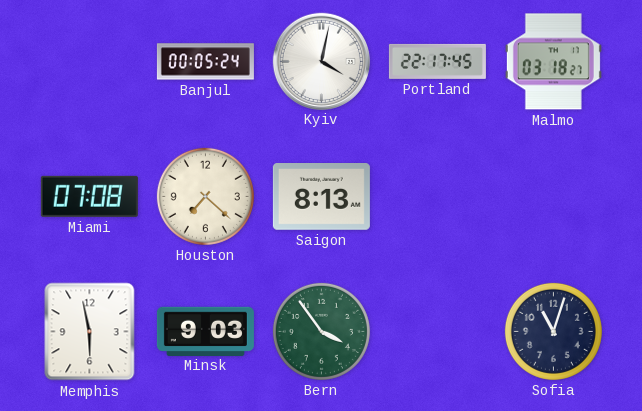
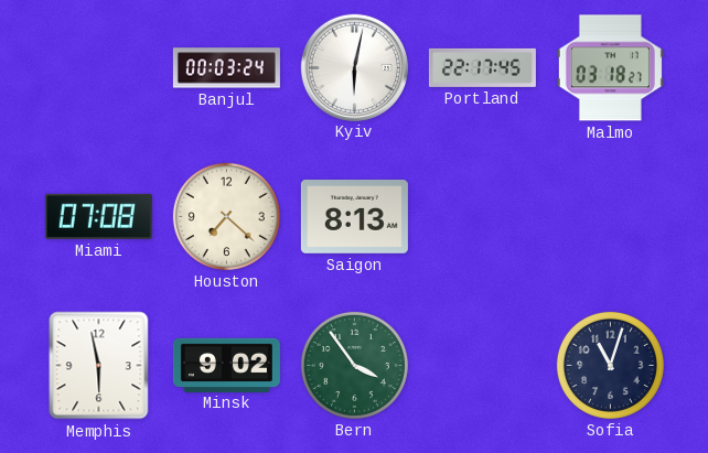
Banjul: 00:05 -> 00:03
Kyiv: 4:02 -> 6:02
Minsk: 9:03 -> 9:02
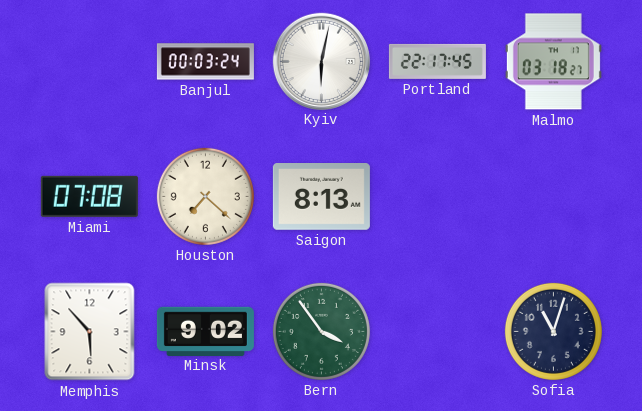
Memphis: 5:58 -> 5:53
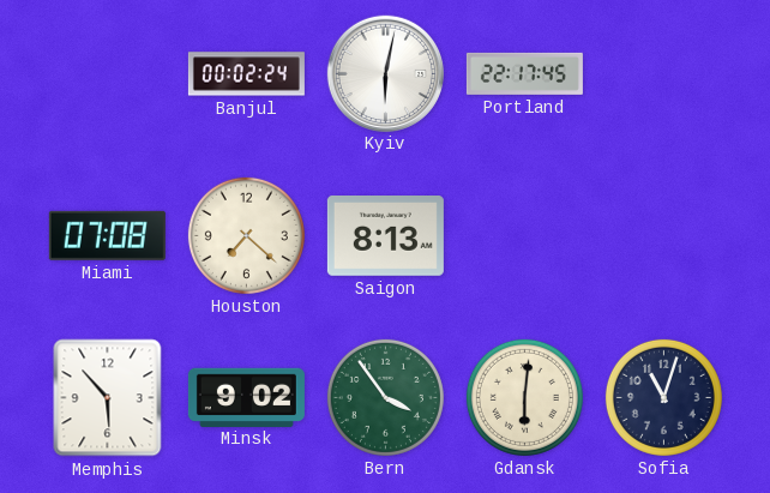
Banjul: 00:03 -> 00:02
Malmo: 03:18 -> none
Gdansk: none -> 6:01
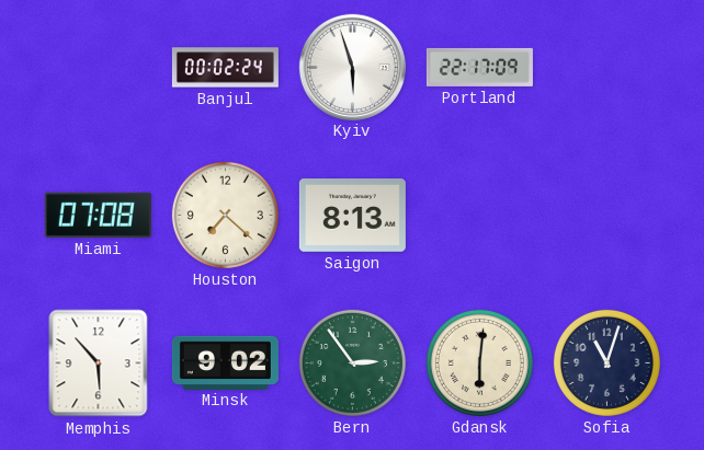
Kyiv: 6:02 -> 5:57
Portland: 22:17:45 -> 22:17:09
Bern: 3:54 -> 2:54
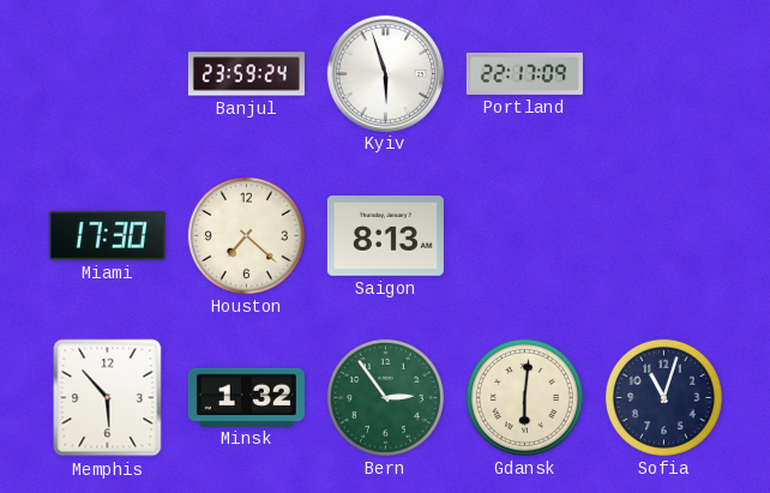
Banjul: 00:02 -> 23:59
Miami: 07:08 -> 17:30
Minsk: 9:02 -> 1:32
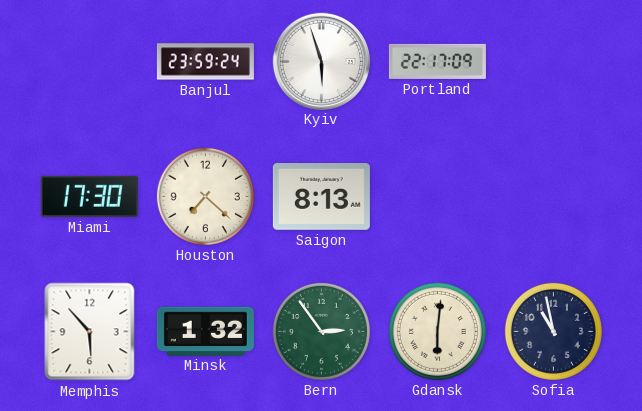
Sofia: 11:03 -> 10:58
